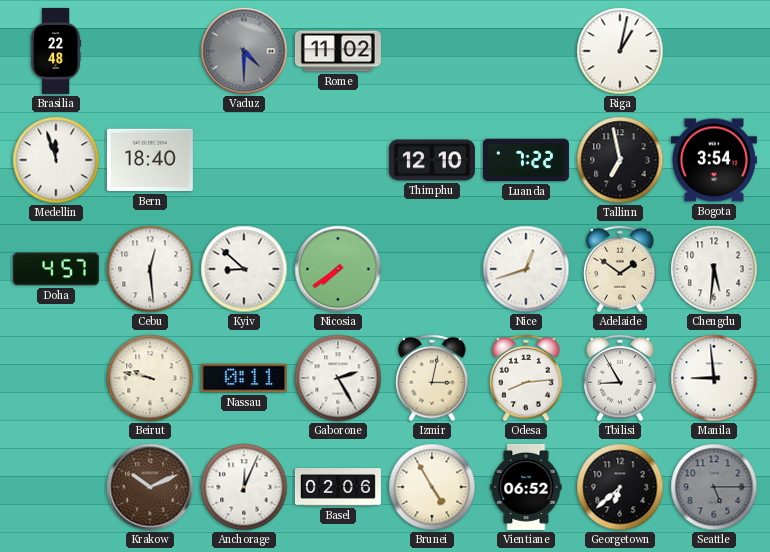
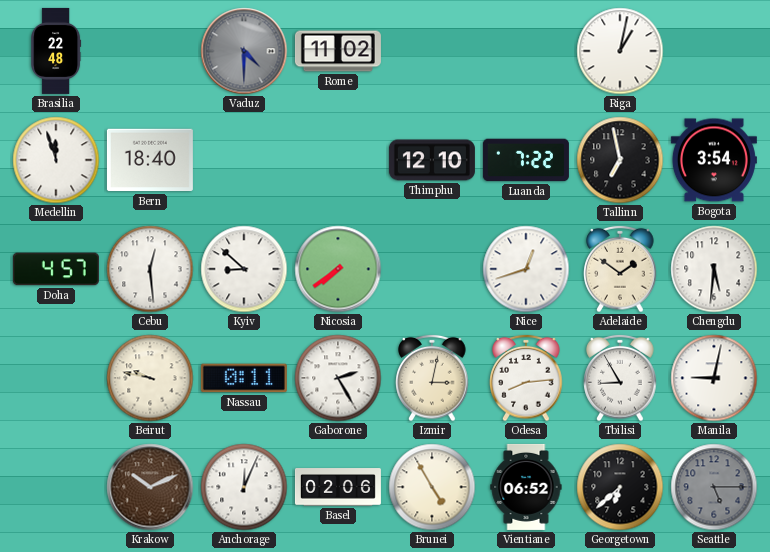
Manila: 8:59 -> 9:02
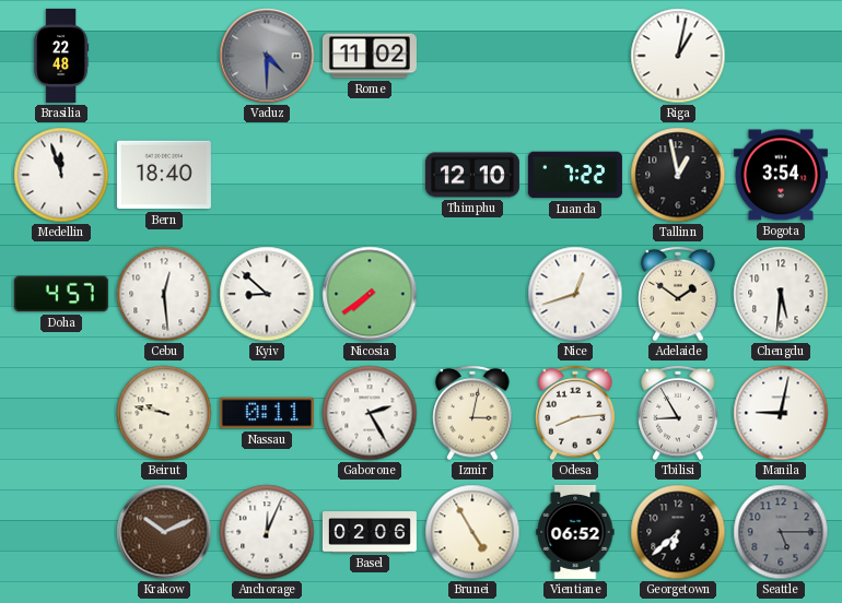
Tallinn: 6:58 -> 12:58
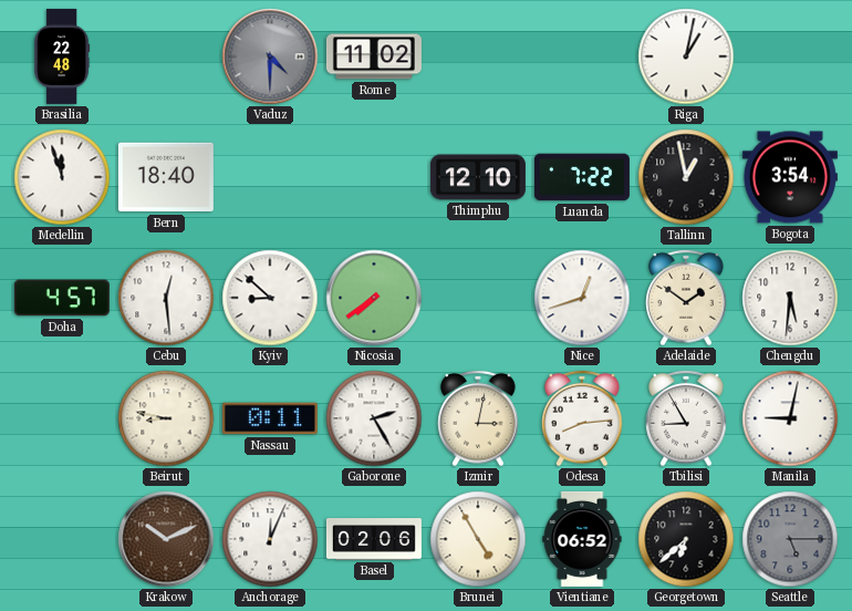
Beirut: 9:47 -> 8:47
